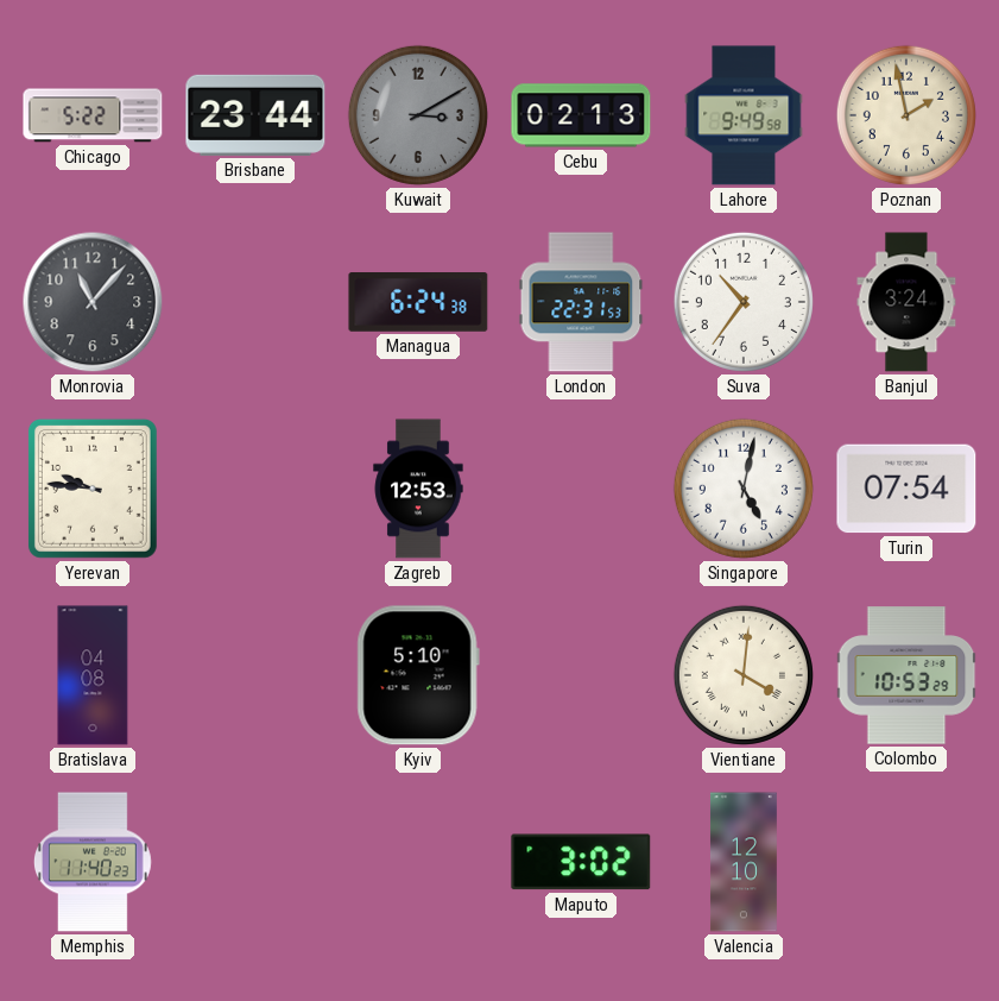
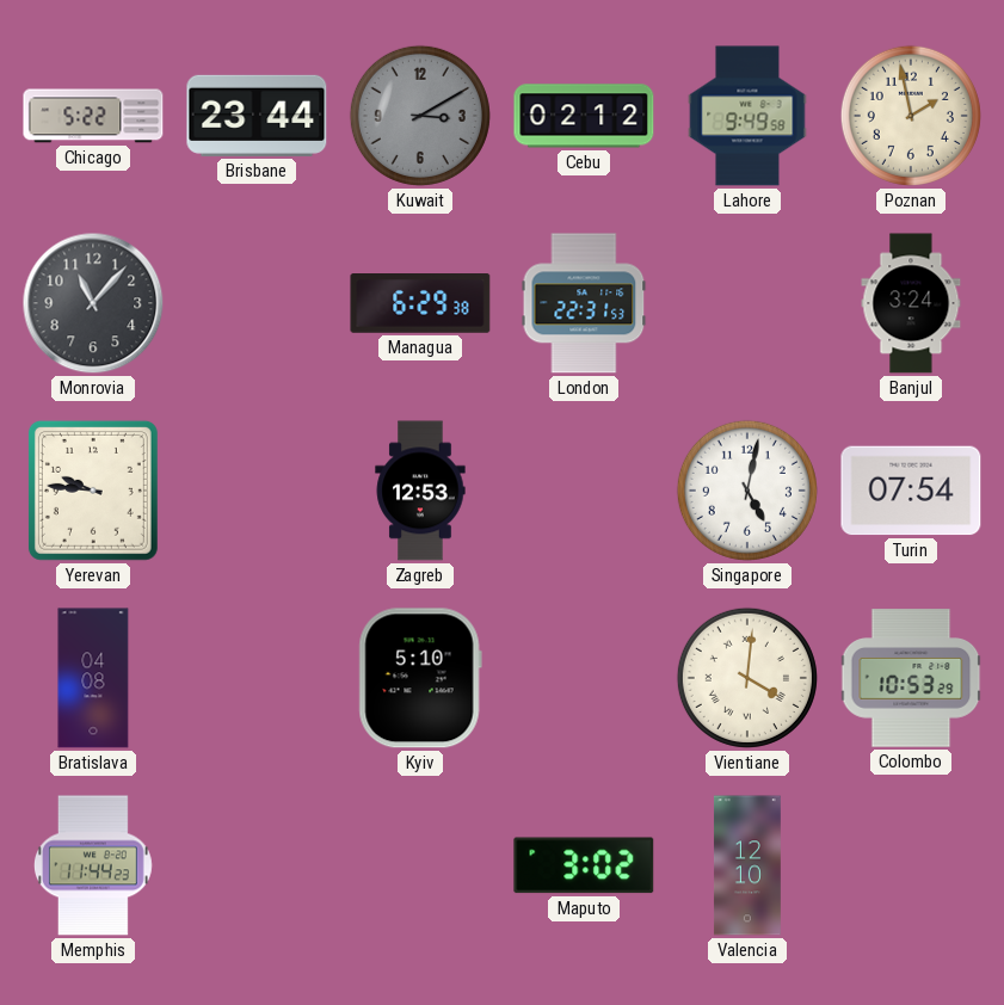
Cebu: 02:13 -> 02:12
Managua: 6:24 -> 6:29
Suva: 10:36 -> none
Memphis: 11:40 -> 11:44
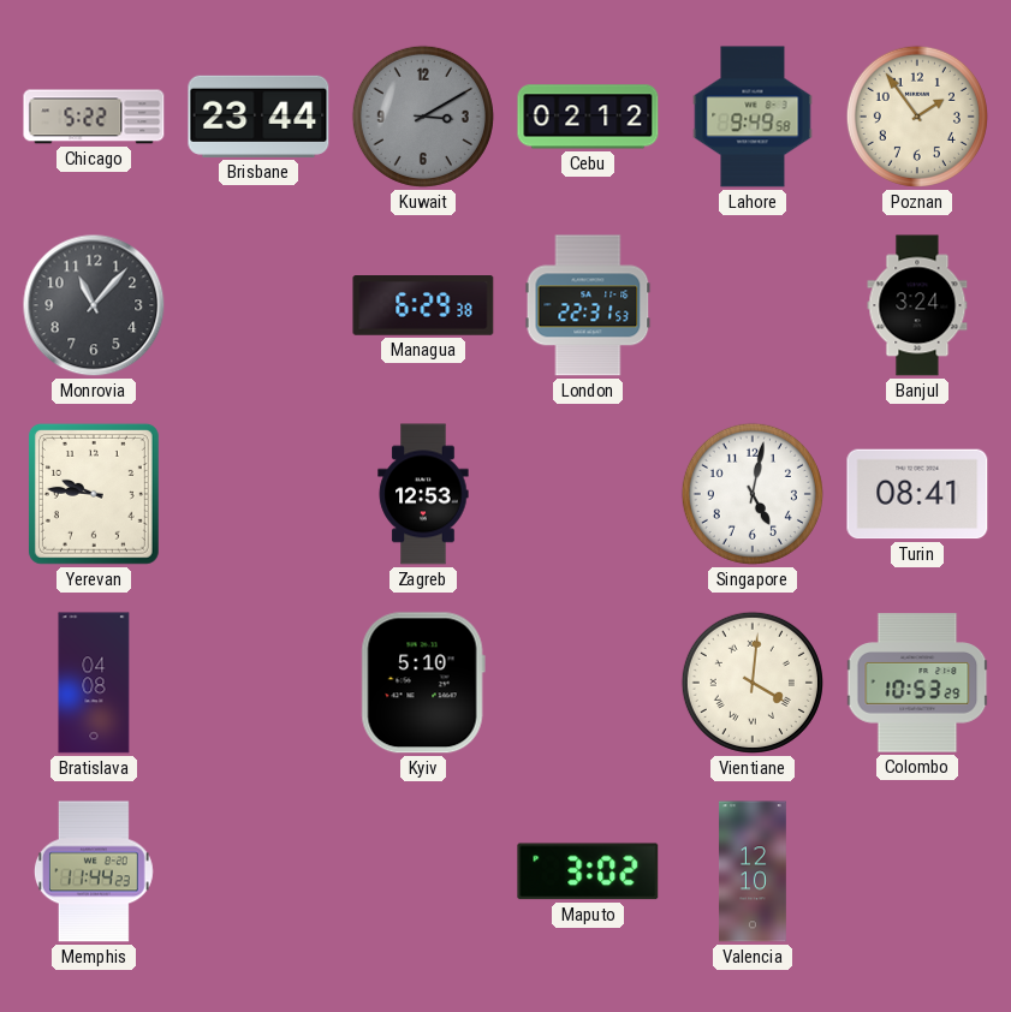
Poznan: 1:58 -> 1:54
Turin: 07:54 -> 08:41
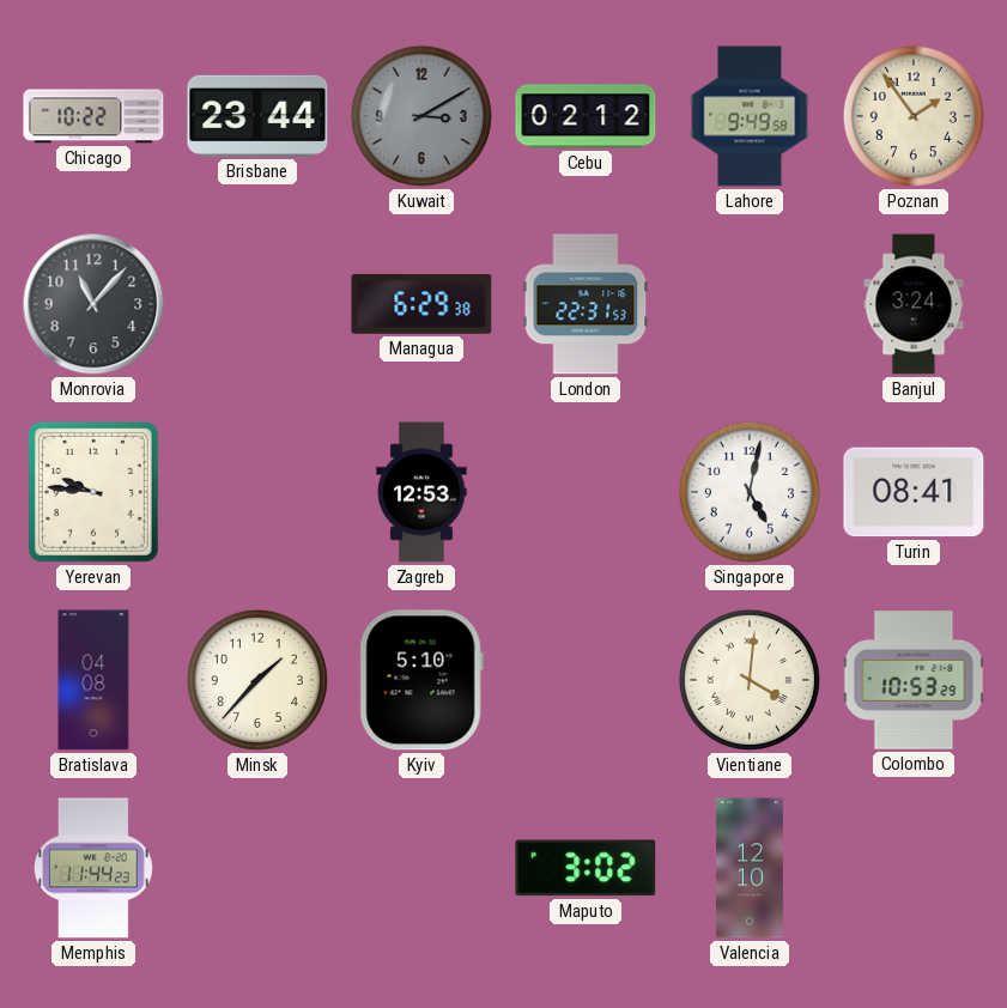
Chicago: 5:22 -> 10:22
Minsk: none -> 1:37
